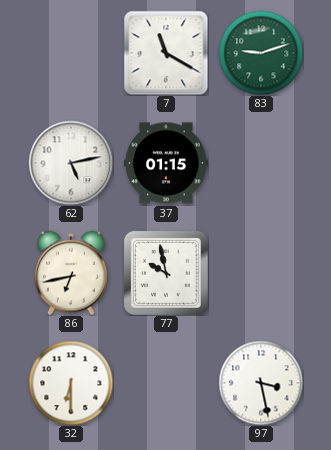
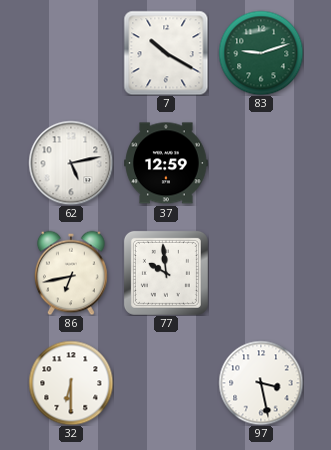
7: 11:20 -> 10:20
37: 01:15 -> 12:59
77: 9:58 -> 9:59
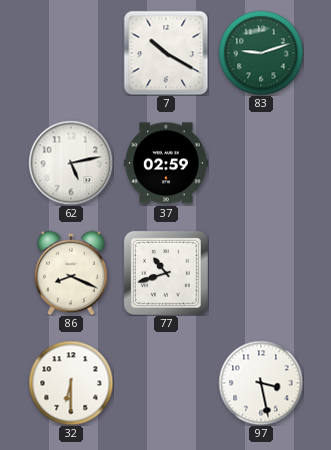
37: 12:59 -> 02:59
86: 6:43 -> 8:19
77: 9:59 -> 10:42
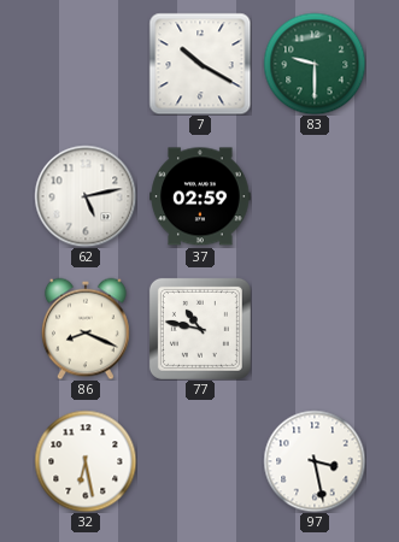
83: 9:12 -> 9:30
77: 10:42 -> 10:47
32: 6:30 -> 6:28
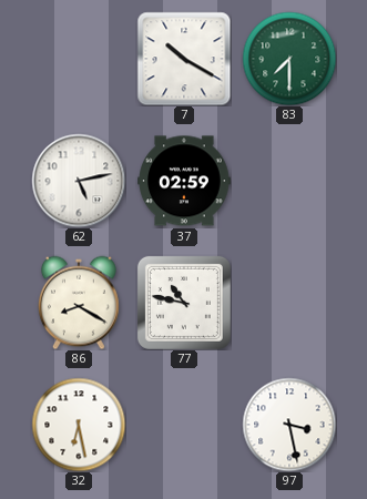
83: 9:30 -> 7:30
86: 8:19 -> 8:20
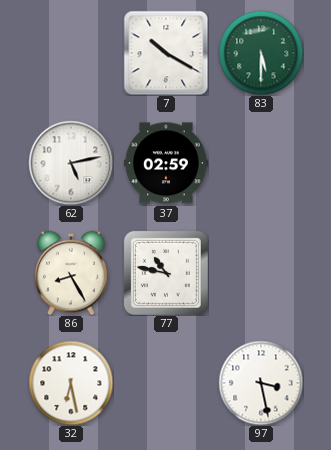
83: 7:30 -> 5:30
86: 8:20 -> 8:25
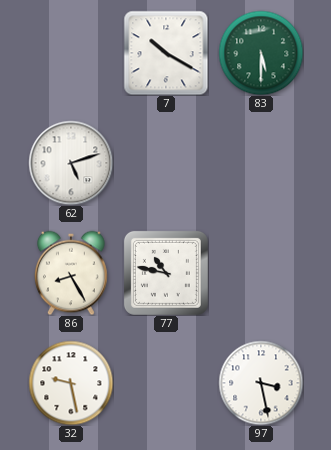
62: 5:13 -> 5:12
37: 02:59 -> none
32: 6:28 -> 9:28
